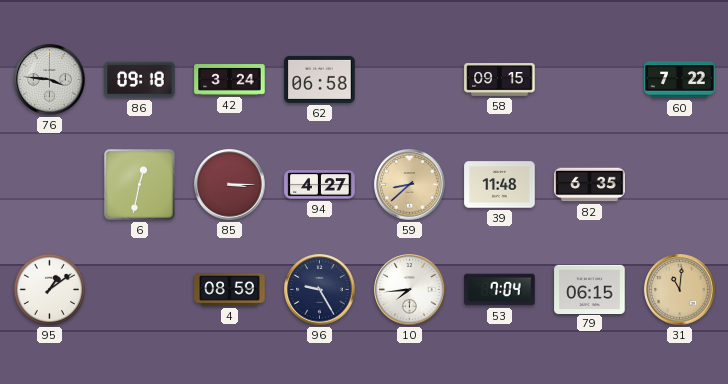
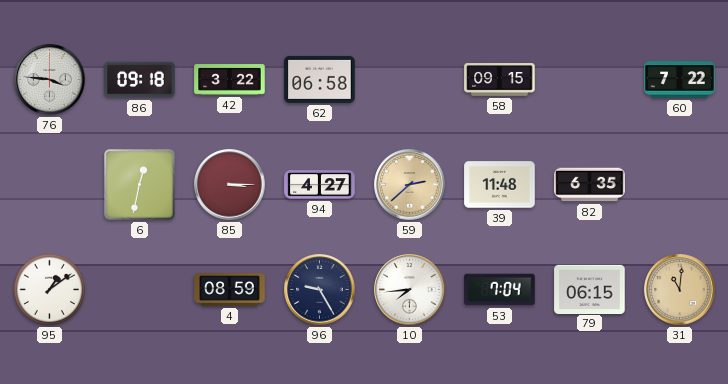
42: 3:24 -> 3:22
59: 8:38 -> 2:38
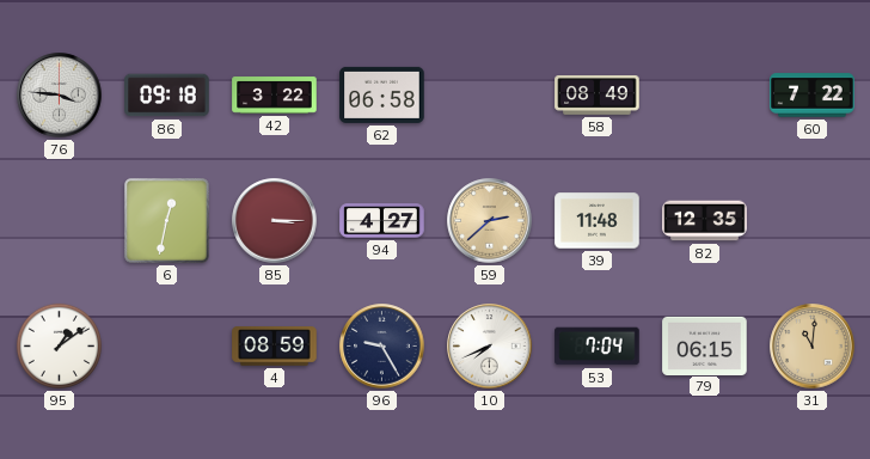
58: 09:15 -> 08:49
82: 6:35 -> 12:35
10: 7:44 -> 7:41
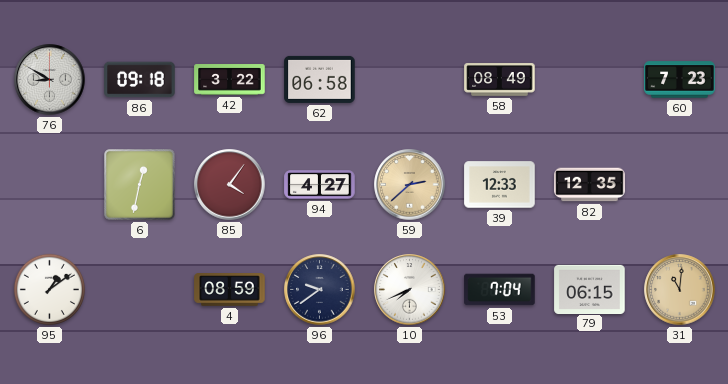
76: 3:46 -> 8:50
60: 7:22 -> 7:23
85: 3:15 -> 4:06
39: 11:48 -> 12:33
96: 9:25 -> 9:39
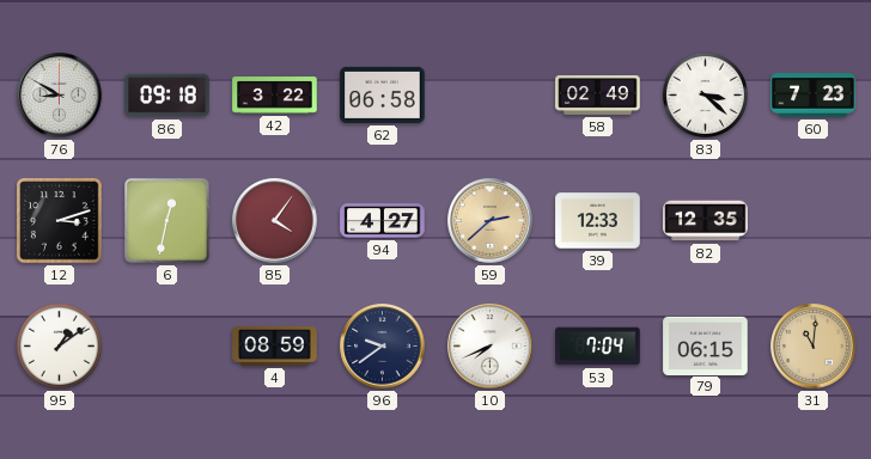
58: 08:49 -> 02:49
83: none -> 3:22
12: none -> 3:12
